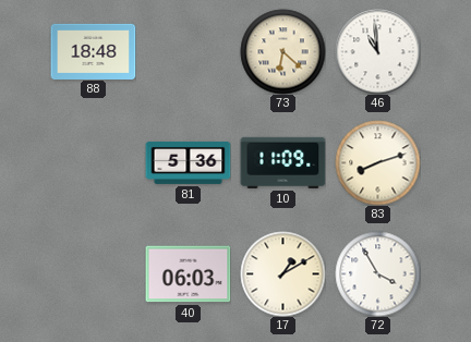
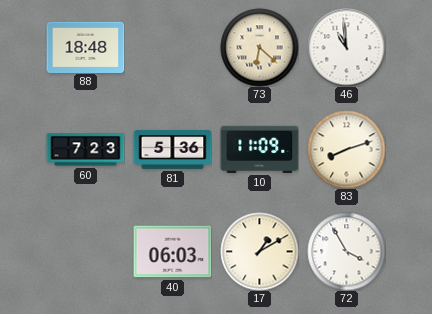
60: none -> 7:23
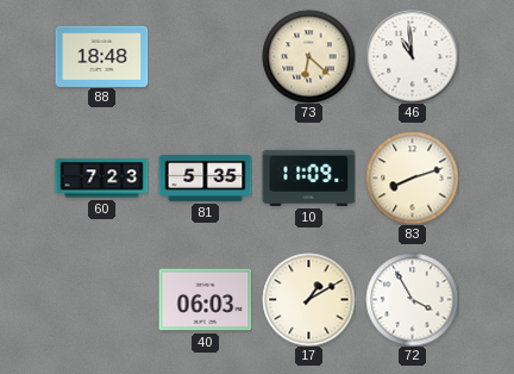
81: 5:36 -> 5:35
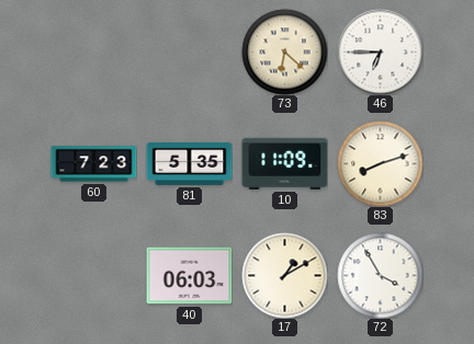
88: 18:48 -> none
46: 10:59 -> 6:45
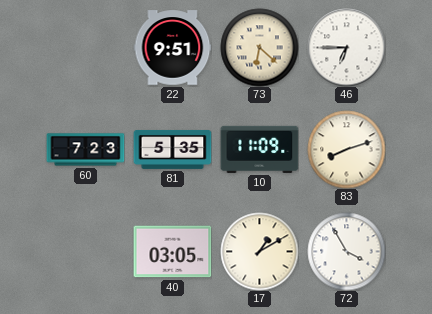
22: none -> 9:51
40: 06:03 -> 03:05
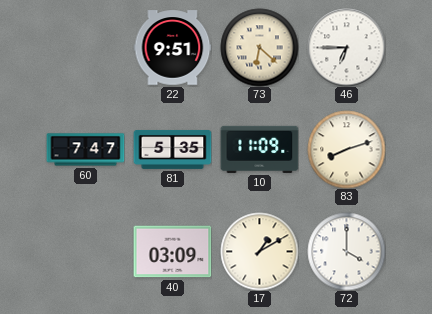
60: 7:23 -> 7:47
40: 03:05 -> 03:09
72: 3:55 -> 4:00
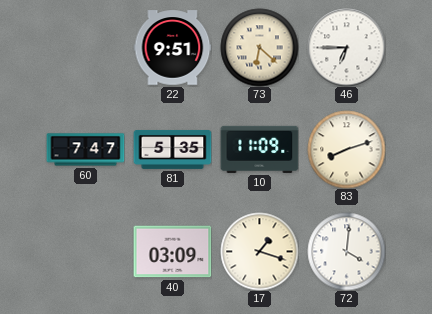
17: 1:10 -> 1:18
72: 4:00 -> 4:01
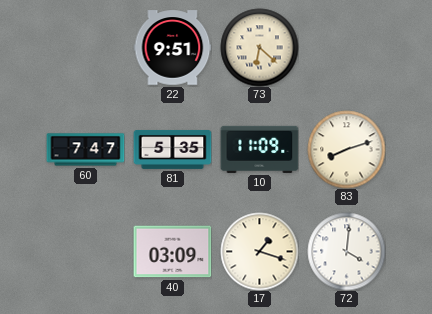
46: 6:45 -> none
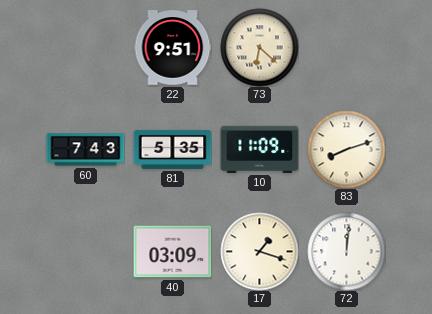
60: 7:47 -> 7:43
72: 4:01 -> 12:01
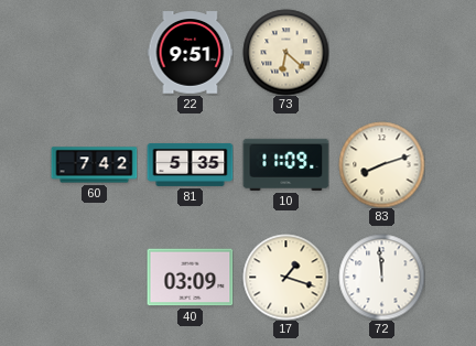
60: 7:43 -> 7:42
72: 12:01 -> 11:59
